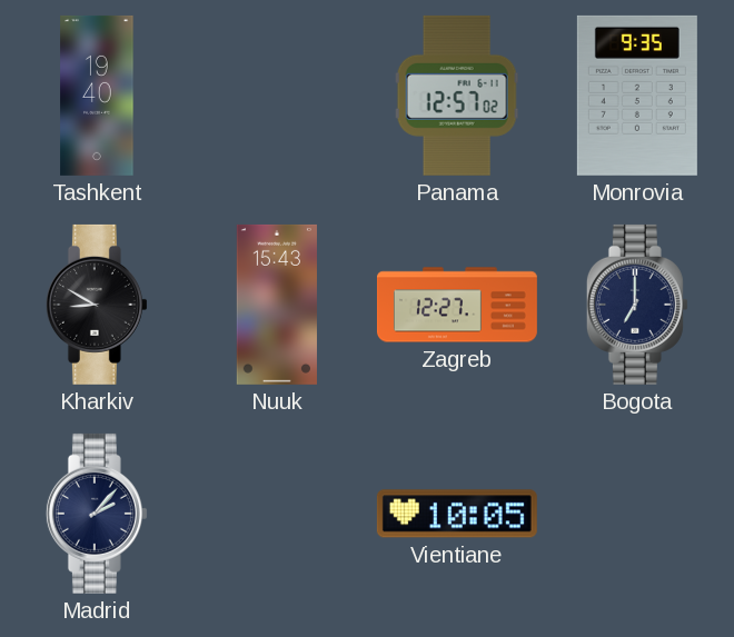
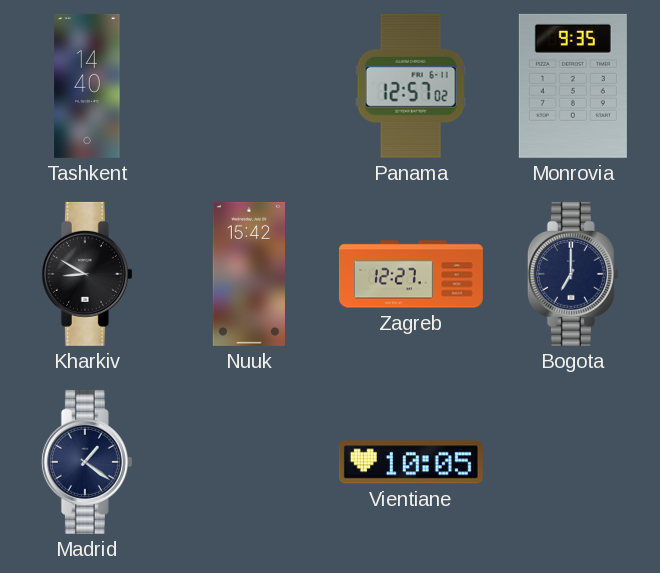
Tashkent: 19:40 -> 14:40
Nuuk: 15:43 -> 15:42
Madrid: 2:07 -> 1:21
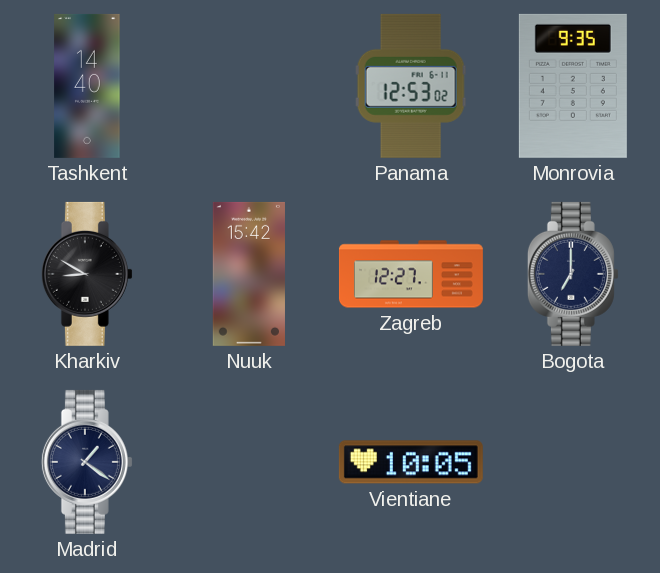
Panama: 12:57 -> 12:53
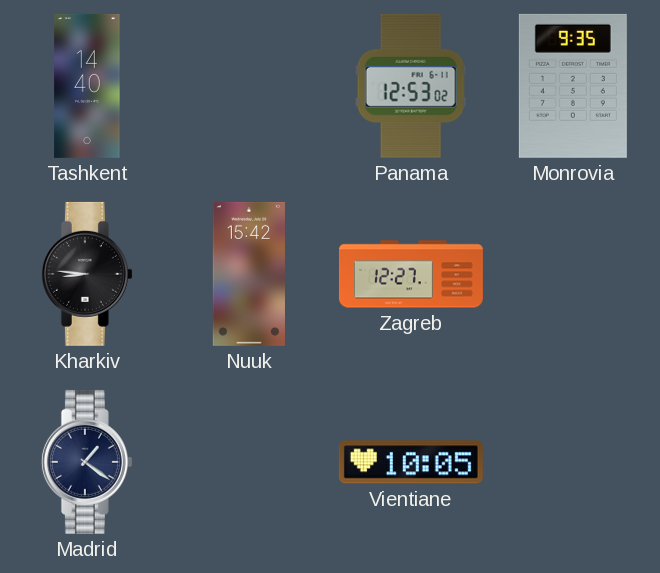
Kharkiv: 8:50 -> 8:46
Bogota: 7:00 -> none
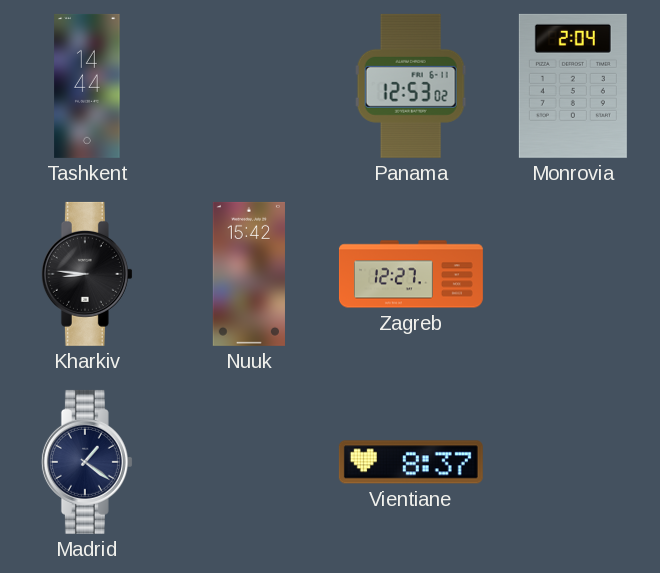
Tashkent: 14:40 -> 14:44
Monrovia: 9:35 -> 2:04
Vientiane: 10:05 -> 8:37
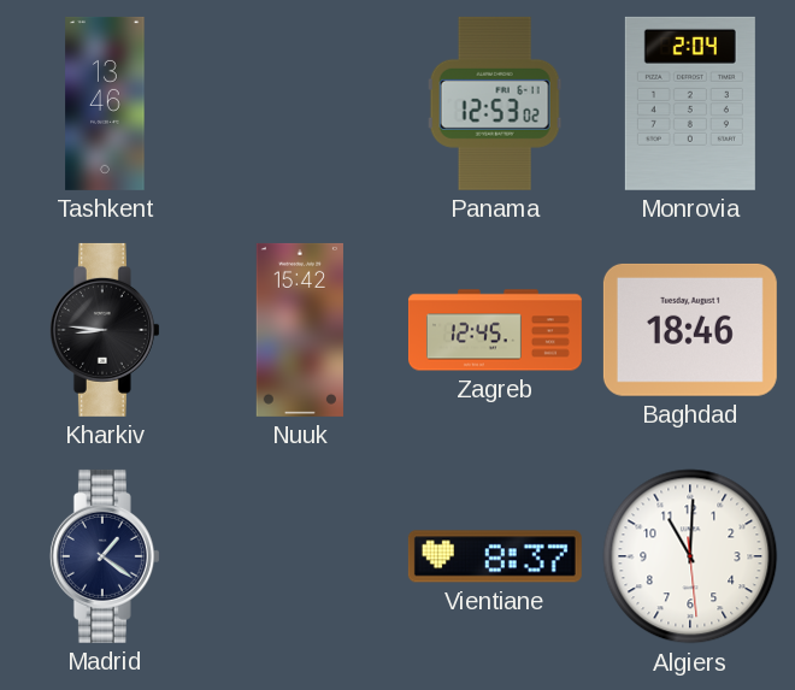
Tashkent: 14:44 -> 13:46
Zagreb: 12:27 -> 12:45
Baghdad: none -> 18:46
Algiers: none -> 11:00
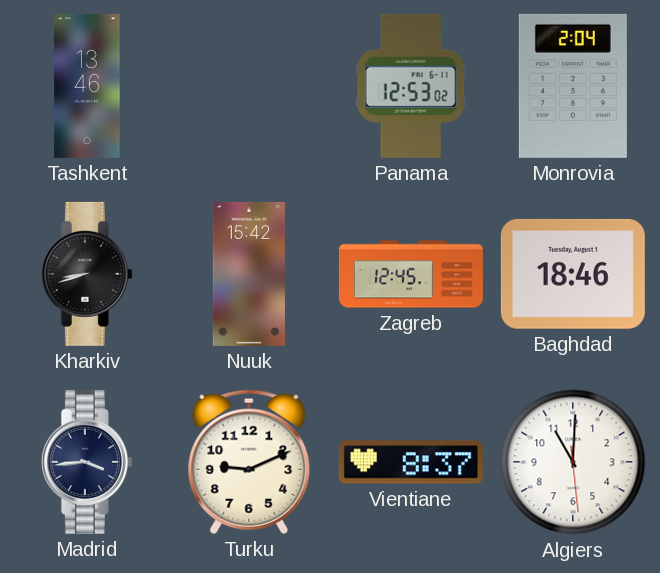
Kharkiv: 8:46 -> 8:42
Madrid: 1:21 -> 3:44
Turku: none -> 9:11
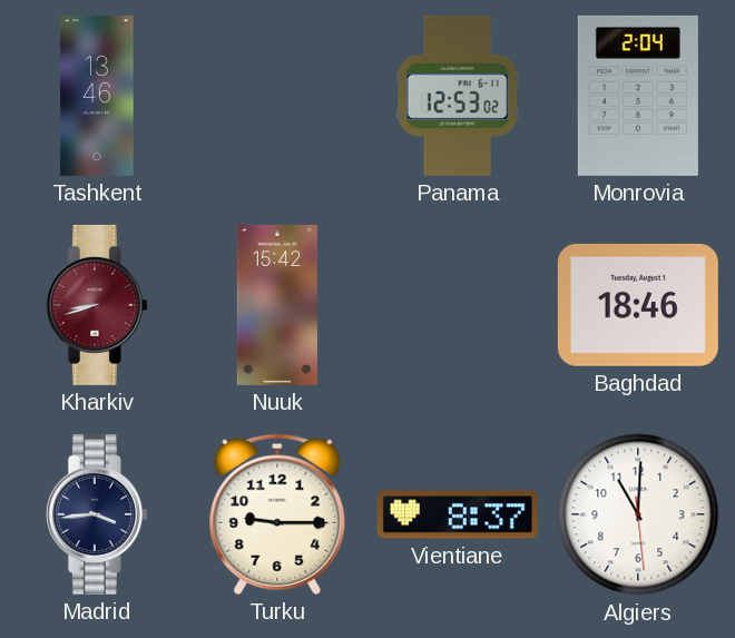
Kharkiv dial: black -> burgundy
Zagreb: 12:45 -> none
Turku: 9:11 -> 9:15
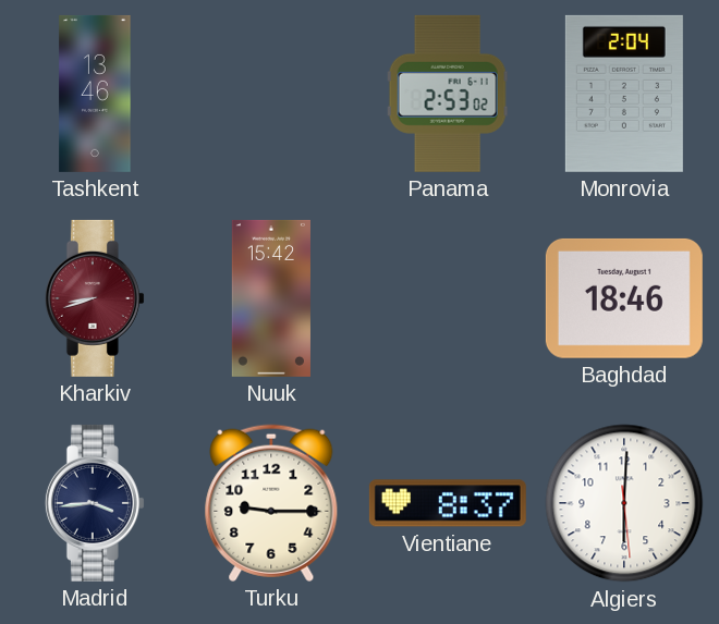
Panama: 12:53 -> 2:53
Algiers: 11:00 -> 6:00
